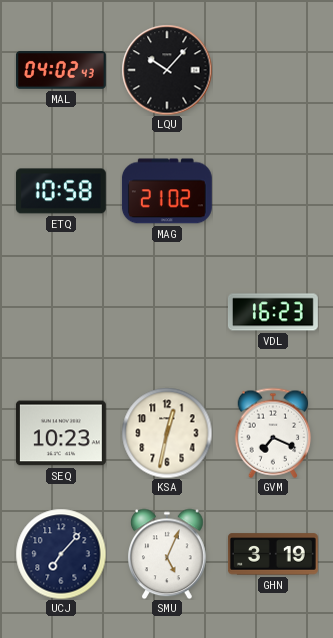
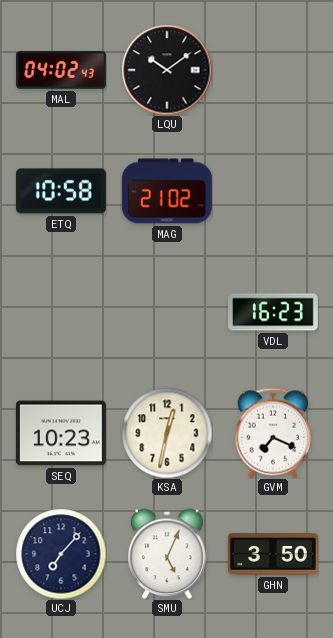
LQU: 10:07 -> 10:09
GHN: 3:19 -> 3:50
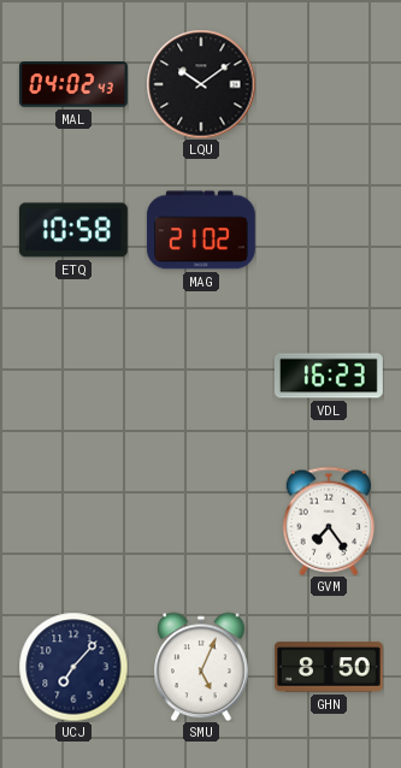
SEQ: 10:23 -> none
KSA: 12:32 -> none
GVM: 7:19 -> 7:24
GHN: 3:50 -> 8:50
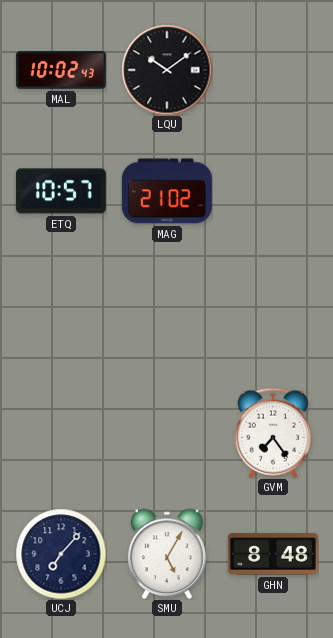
MAL: 04:02 -> 10:02
ETQ: 10:58 -> 10:57
VDL: 16:23 -> none
SMU: 5:04 -> 5:05
GHN: 8:50 -> 8:48
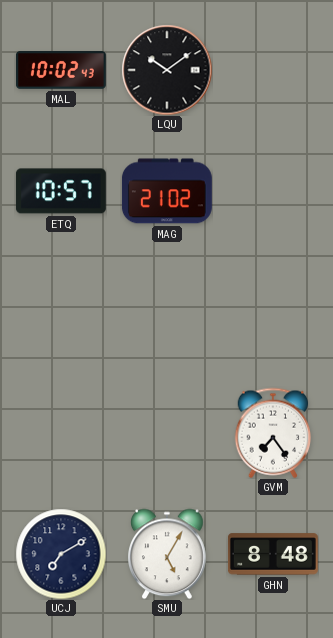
UCJ: 7:07 -> 7:10
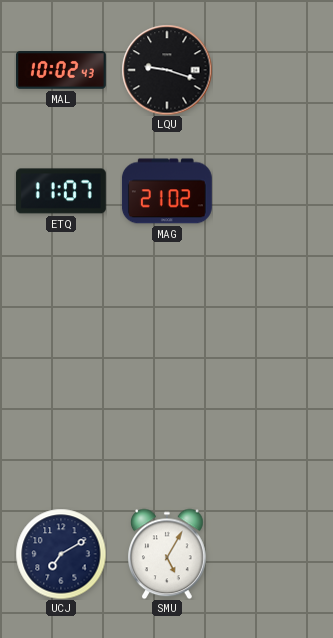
LQU: 10:09 -> 9:18
ETQ: 10:57 -> 11:07
GVM: 7:24 -> none
GHN: 8:48 -> none
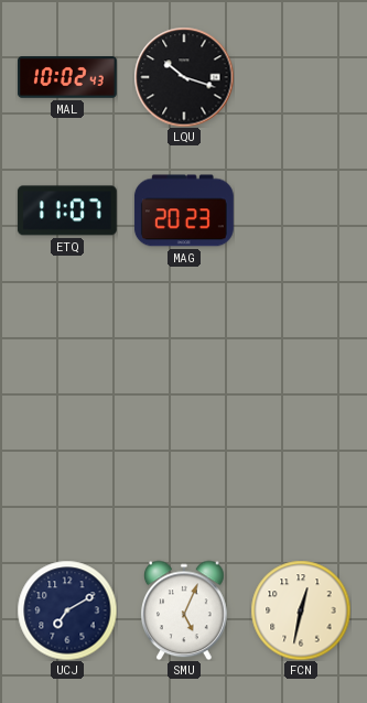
LQU: 9:18 -> 10:18
MAG: 21:02 -> 20:23
SMU: 5:05 -> 5:04
FCN: none -> 12:32
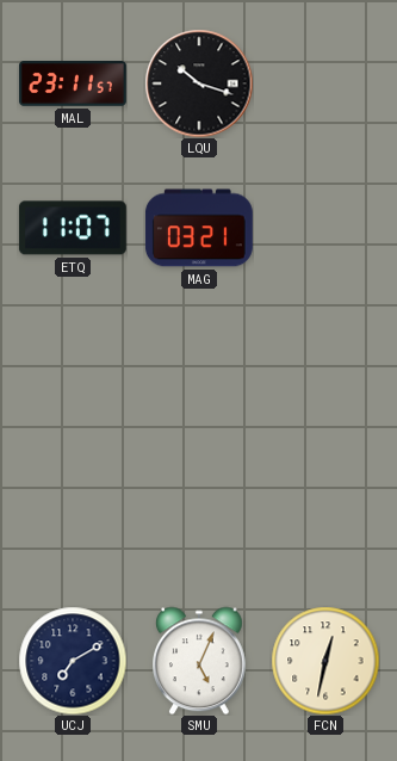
MAL: 10:02 -> 23:11
MAG: 20:23 -> 03:21
